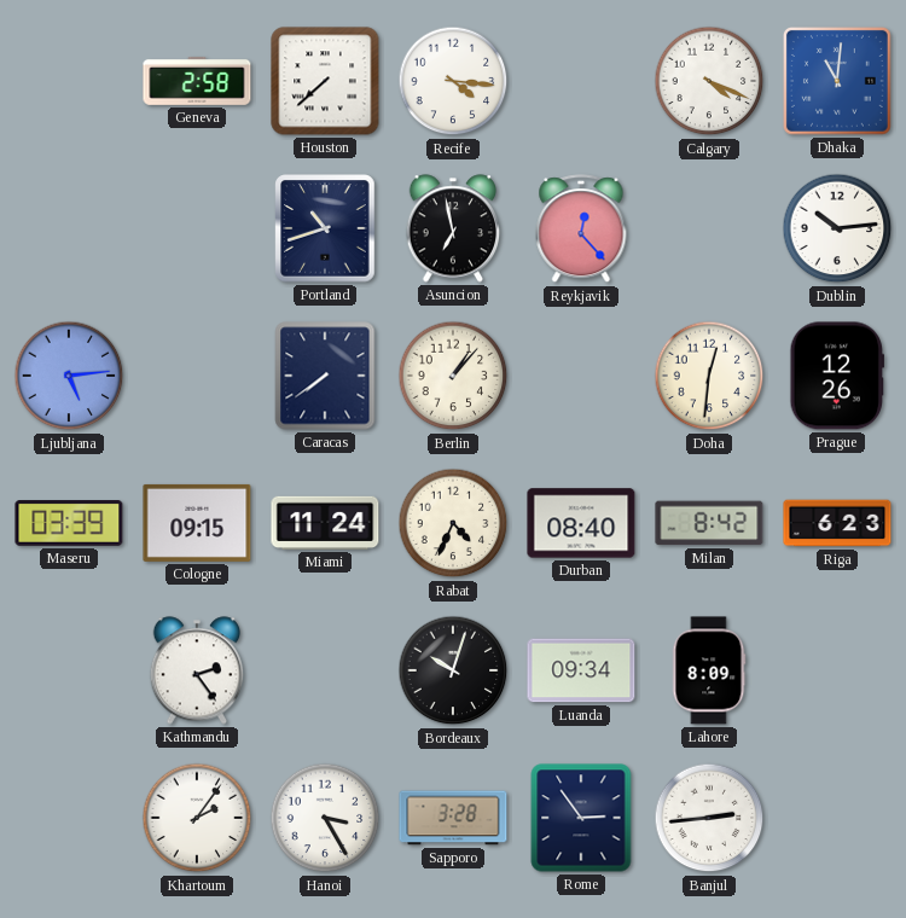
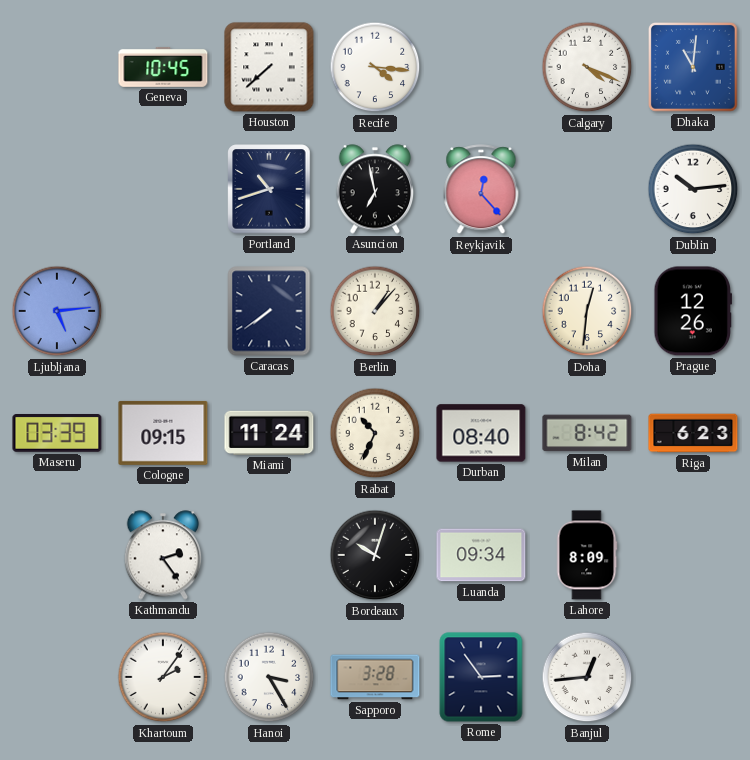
Geneva: 2:58 -> 10:45
Rabat: 4:34 -> 10:34
Banjul: 2:44 -> 12:44
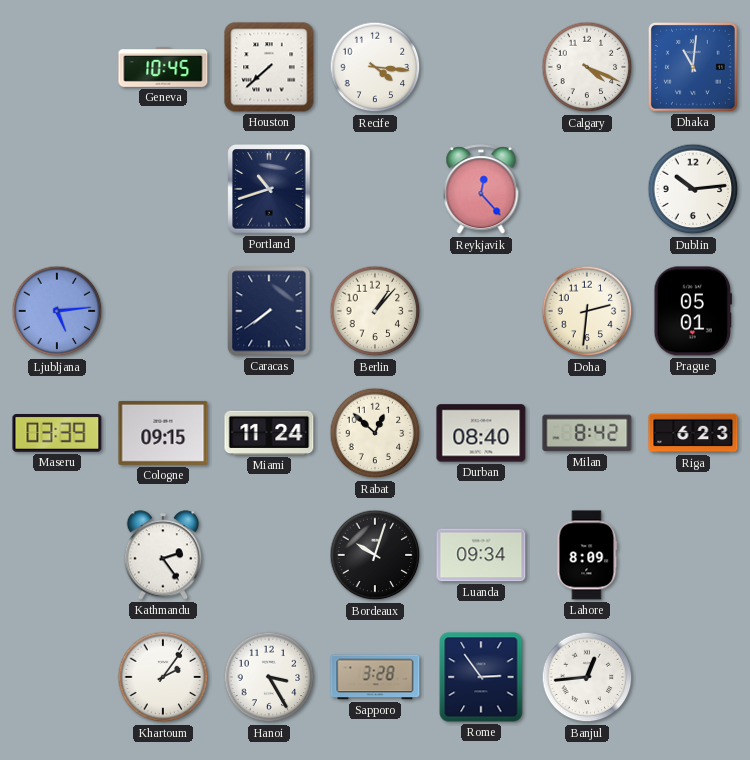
Asuncion: 6:58 -> none
Doha: 12:31 -> 2:31
Prague: 12:26 -> 05:01
Rabat: 10:34 -> 12:52
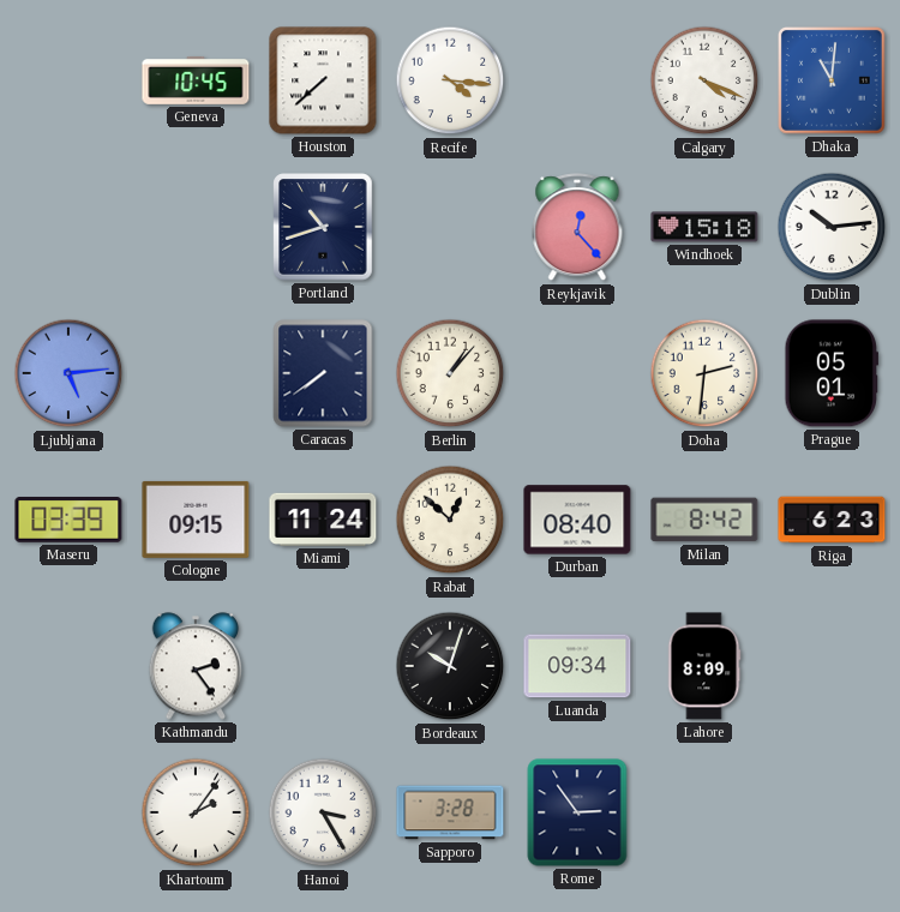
Windhoek: none -> 15:18
Banjul: 12:44 -> none
